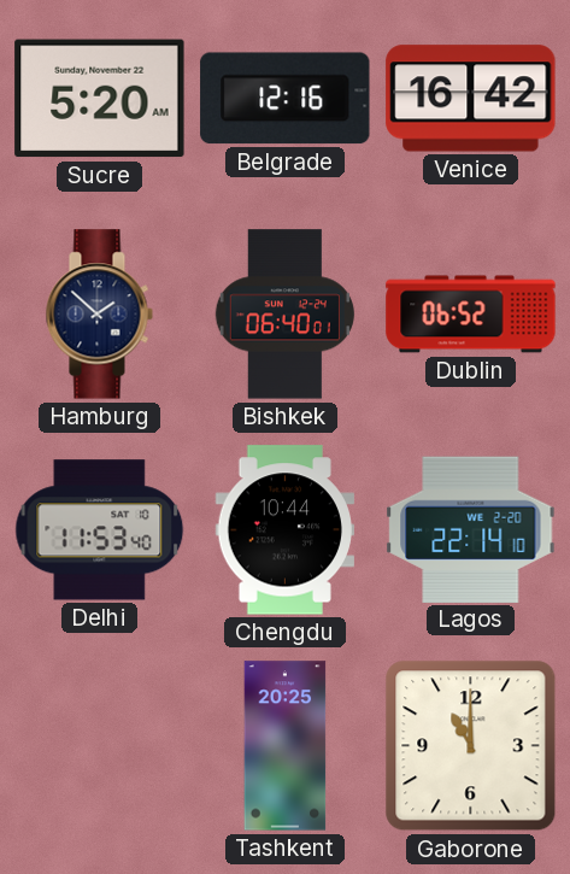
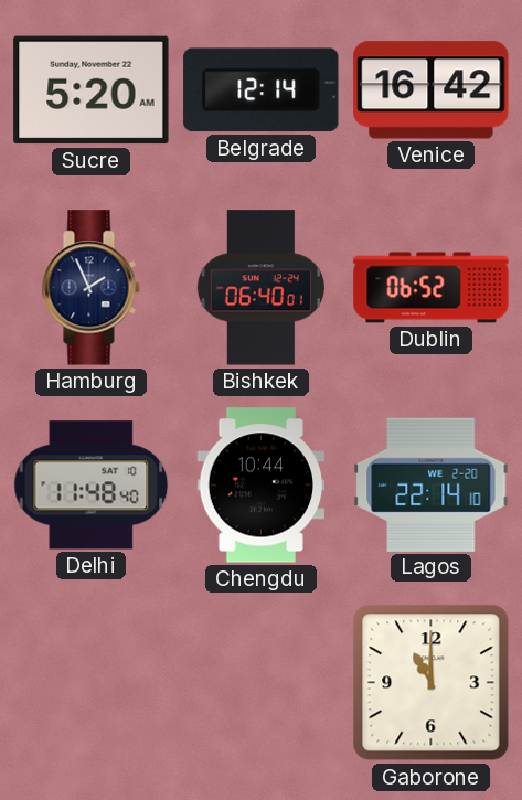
Belgrade: 12:16 -> 12:14
Hamburg: 1:52 -> 1:56
Delhi: 11:53 -> 11:48
Tashkent: 20:25 -> none
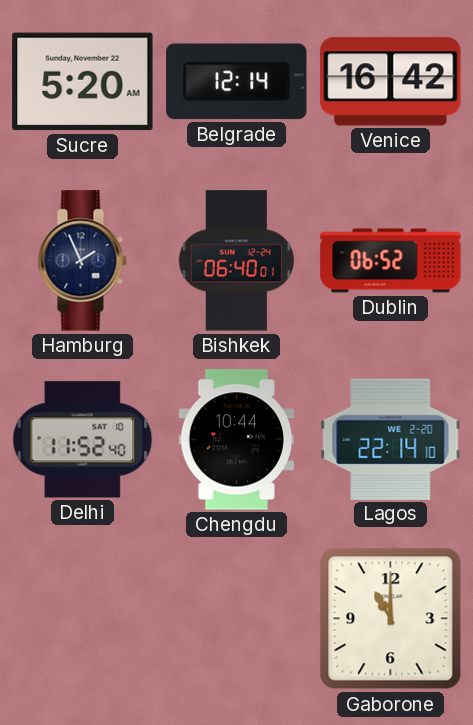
Delhi: 11:48 -> 11:52
